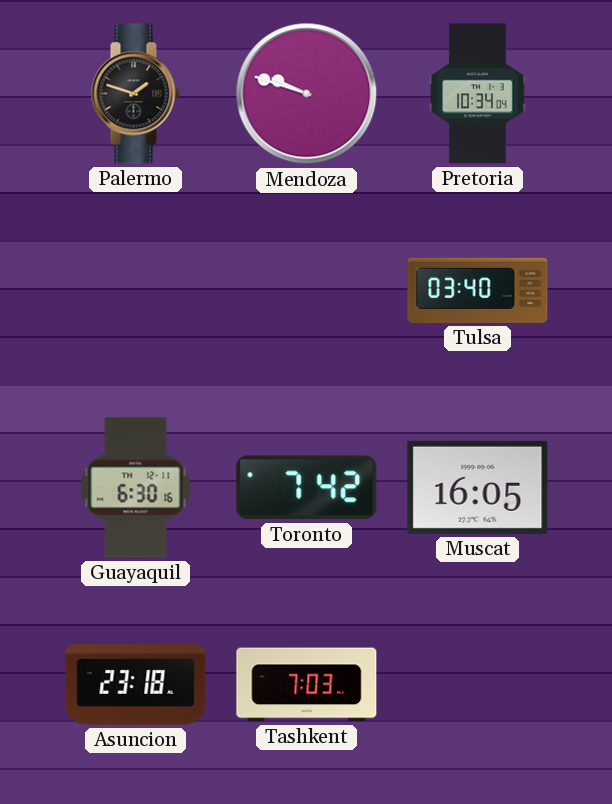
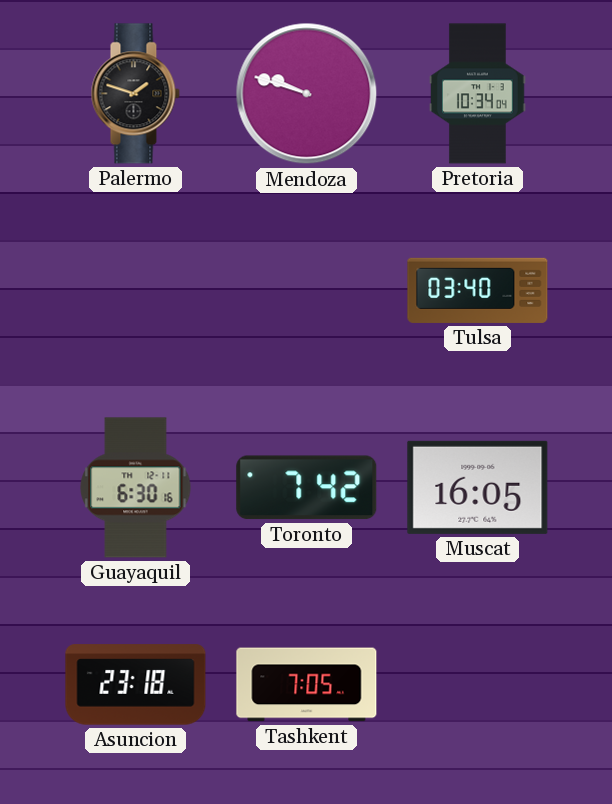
Tashkent: 7:03 -> 7:05
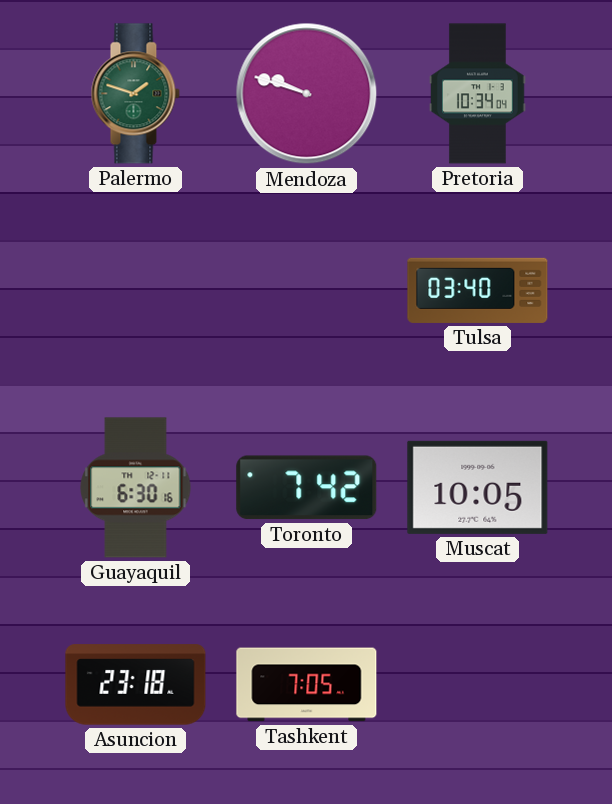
Palermo dial: black -> green
Muscat: 16:05 -> 10:05
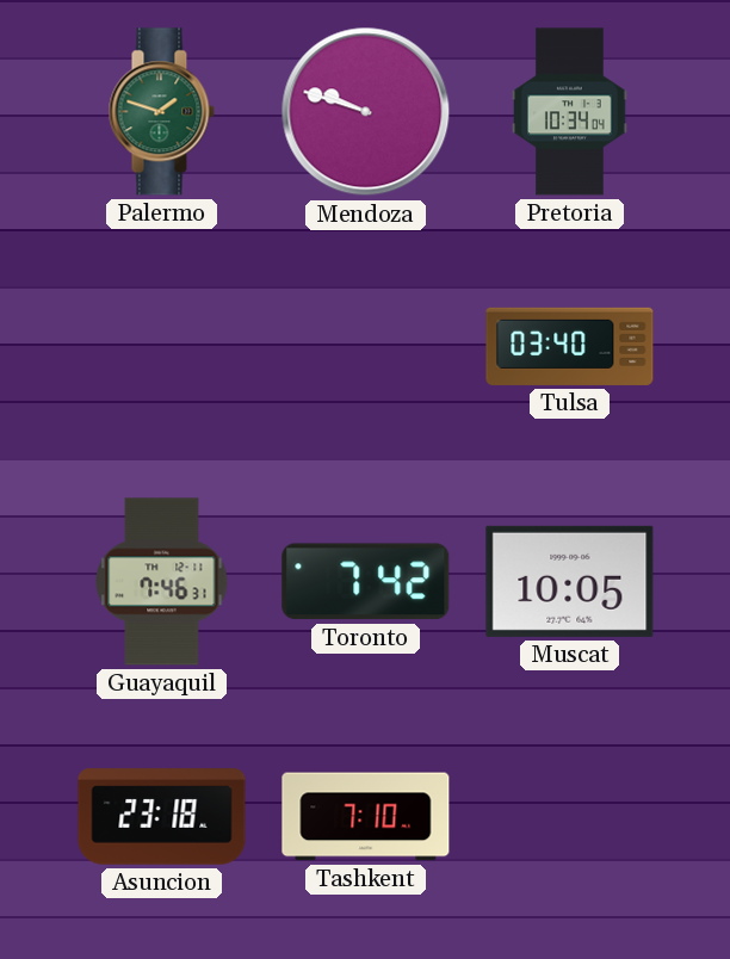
Guayaquil: 6:30 -> 7:46
Tashkent: 7:05 -> 7:10
